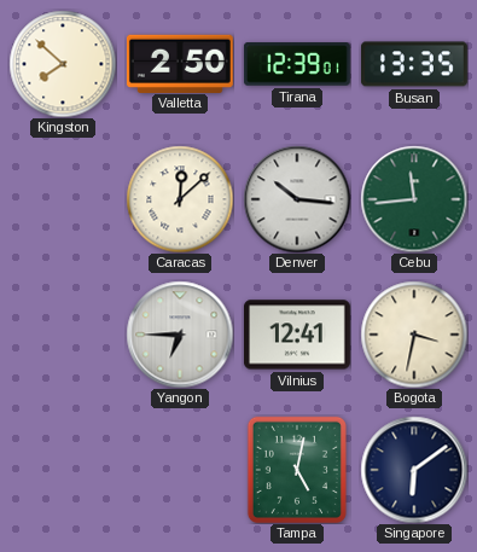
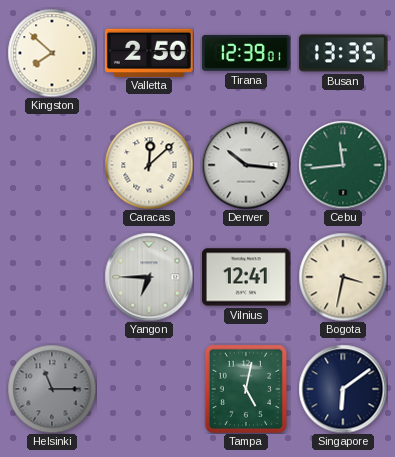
Helsinki: none -> 11:15
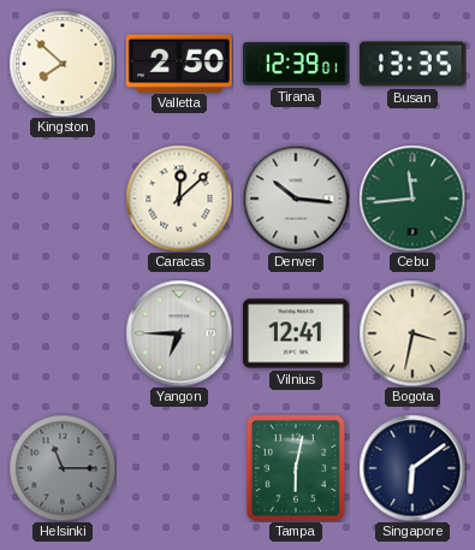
Tampa: 5:02 -> 6:02
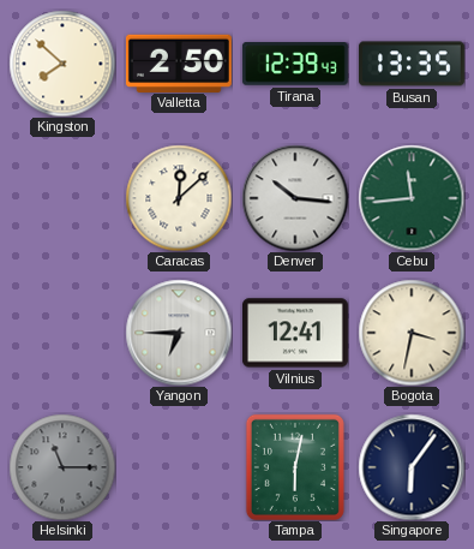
Tirana: 12:39:01 -> 12:39:43
Singapore: 6:09 -> 6:06
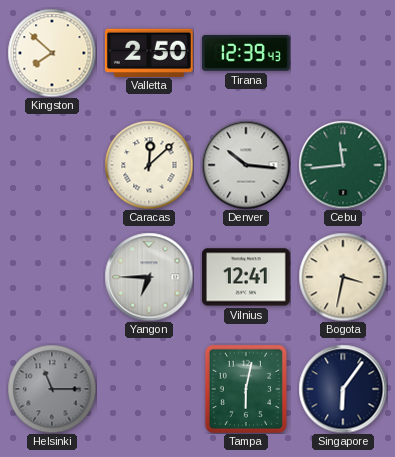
Busan: 13:35 -> none
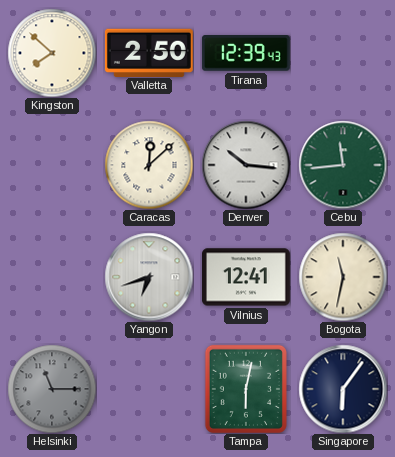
Yangon: 6:45 -> 6:42
Bogota: 3:32 -> 11:32
